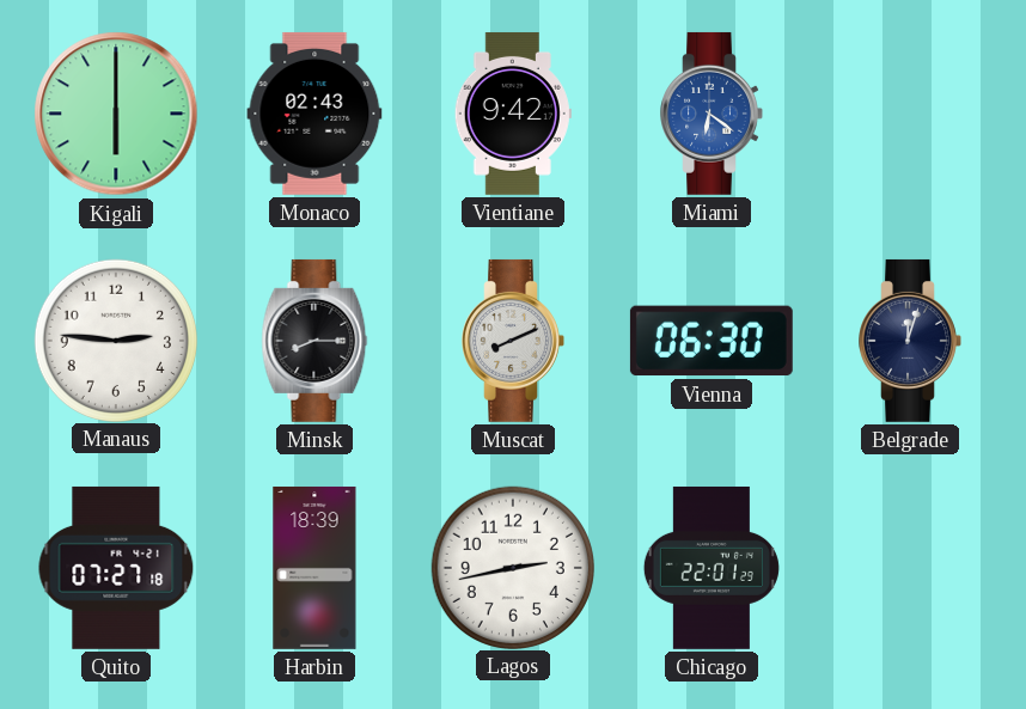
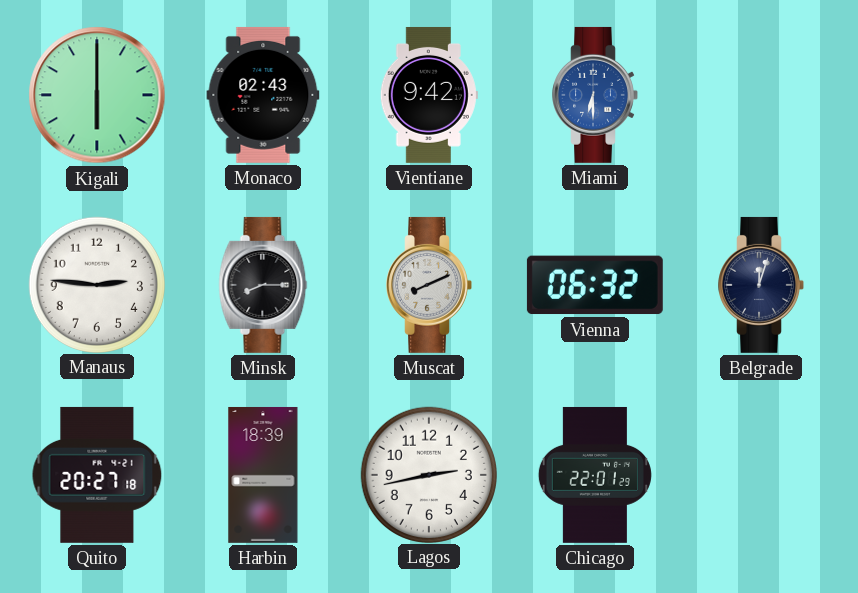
Miami: 6:21 -> 6:30
Vienna: 06:30 -> 06:32
Quito: 07:27 -> 20:27
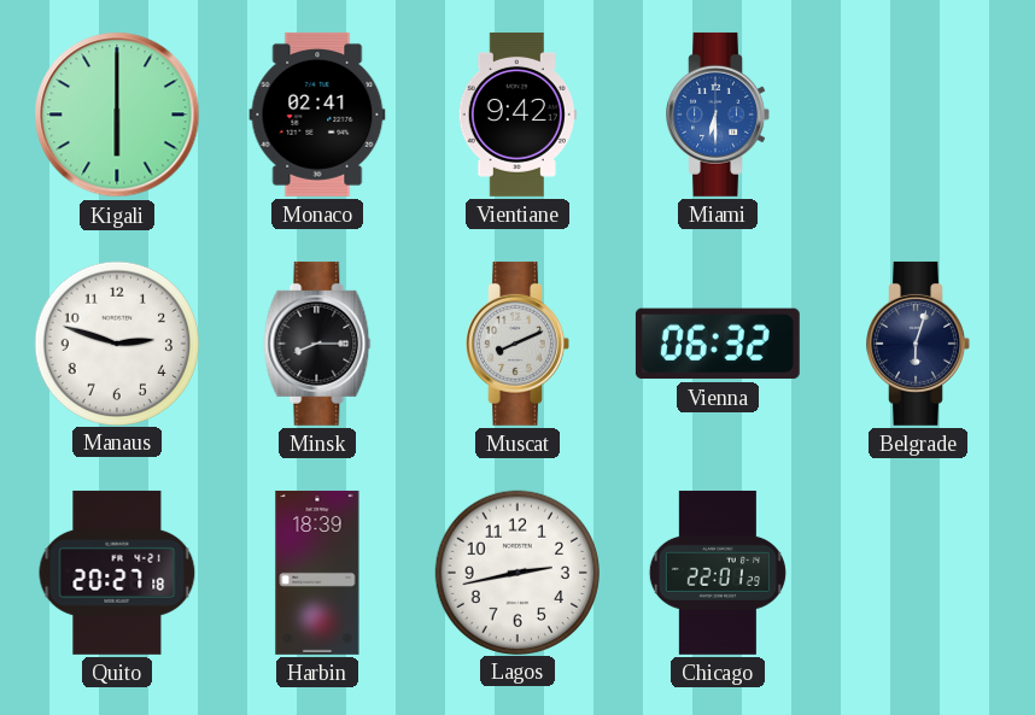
Monaco: 02:43 -> 02:41
Manaus: 2:46 -> 2:48
Belgrade: 12:03 -> 6:03
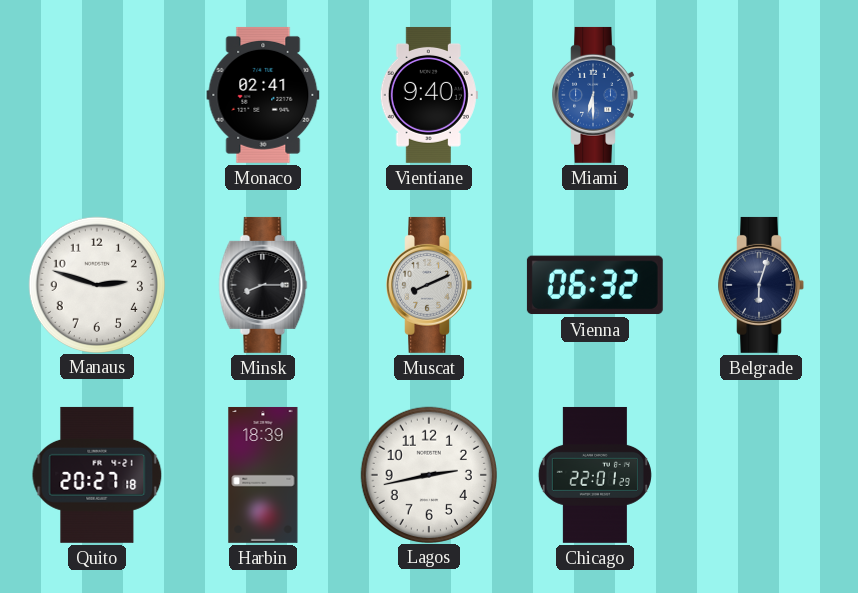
Kigali: 6:00 -> none
Vientiane: 9:42 -> 9:40
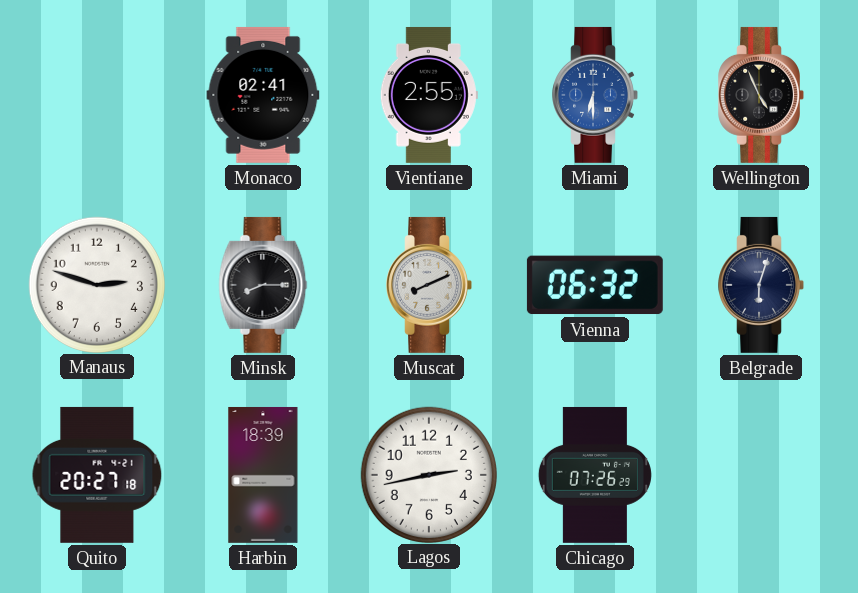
Vientiane: 9:40 -> 2:55
Wellington: none -> 4:56
Chicago: 22:01 -> 07:26
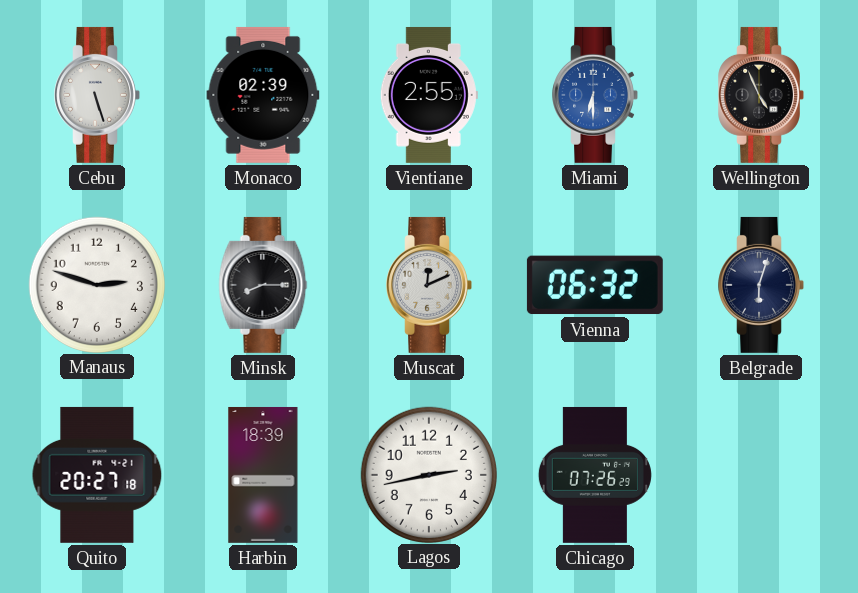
Cebu: none -> 5:27
Monaco: 02:41 -> 02:39
Muscat: 8:11 -> 12:11
